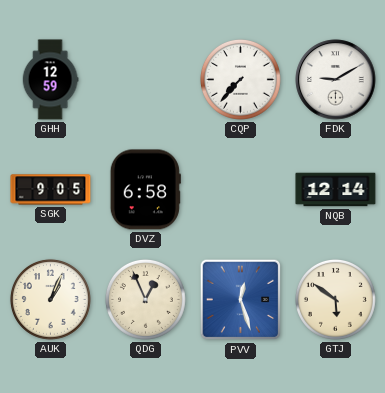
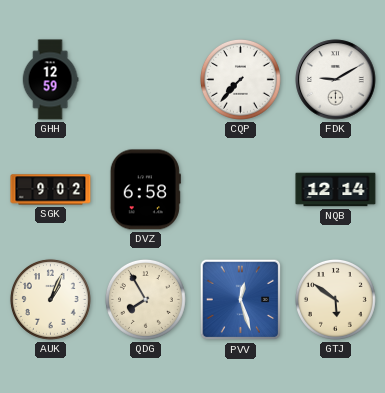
SGK: 9:05 -> 9:02
QDG: 12:56 -> 7:55
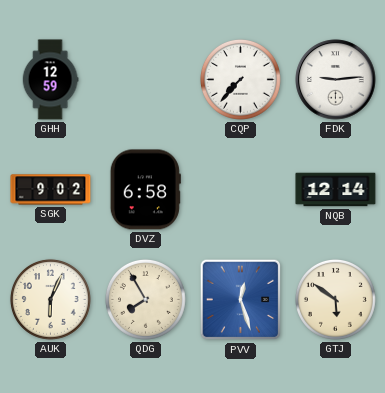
FDK: 9:10 -> 9:14
AUK: 1:04 -> 6:04
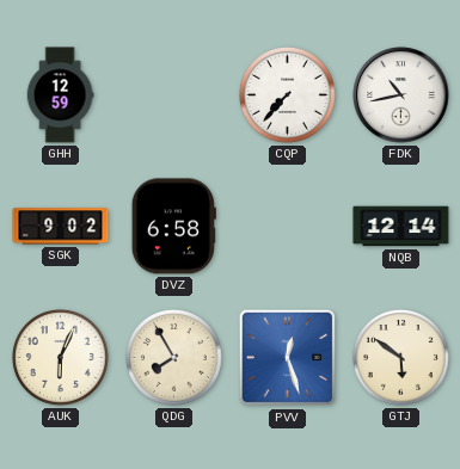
FDK: 9:14 -> 10:43
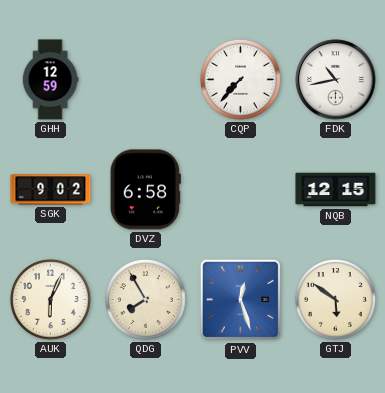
NQB: 12:14 -> 12:15
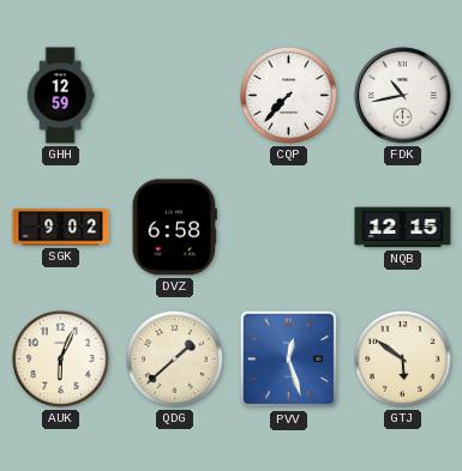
QDG: 7:55 -> 1:38
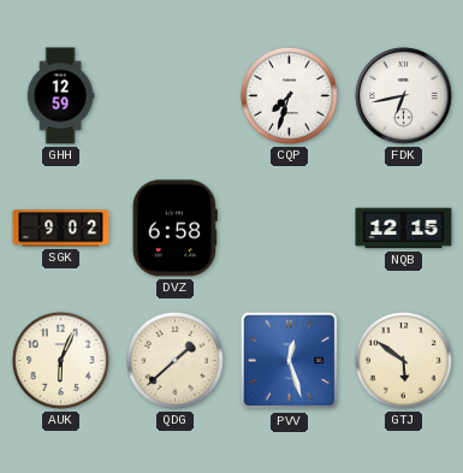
CQP: 7:37 -> 7:33
FDK: 10:43 -> 6:43
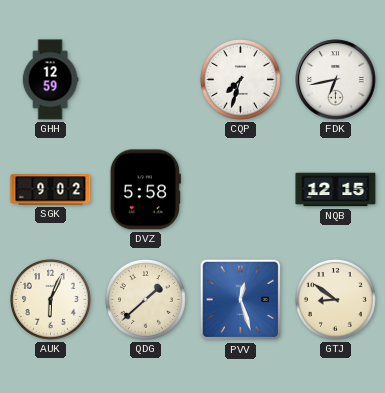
DVZ: 6:58 -> 5:58
GTJ: 5:51 -> 8:51
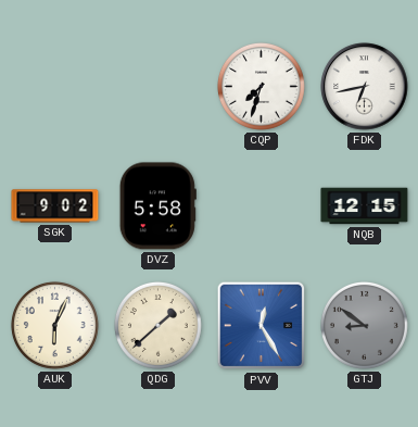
GHH: 12:59 -> none
PVV: 12:27 -> 12:25
GTJ dial: cream -> grey
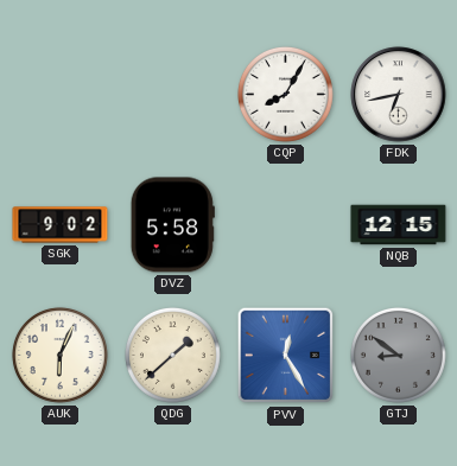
CQP: 7:33 -> 8:05
